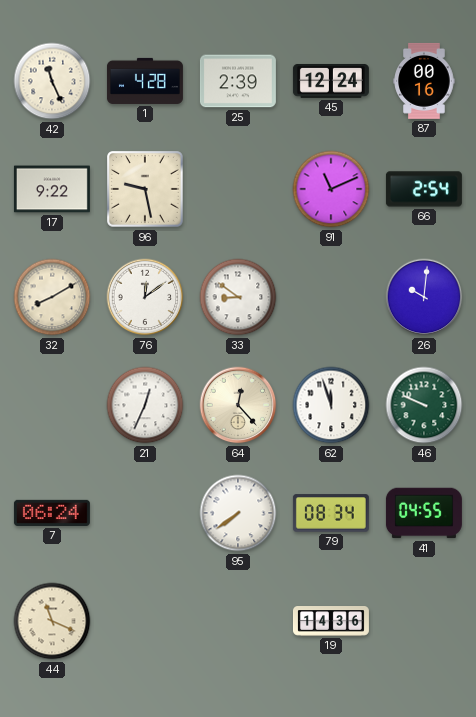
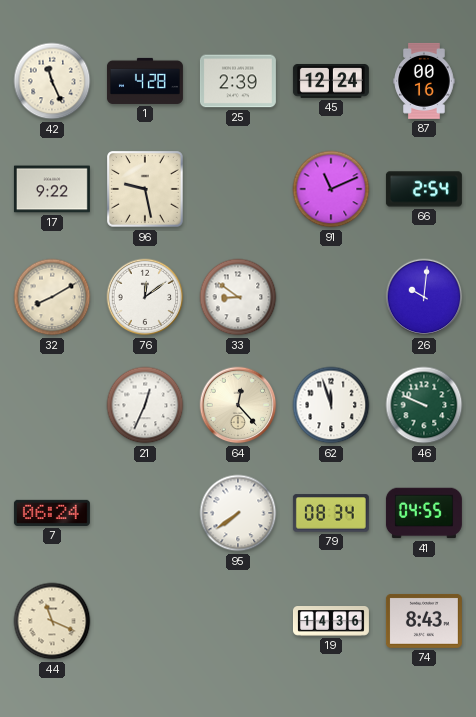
74: none -> 8:43
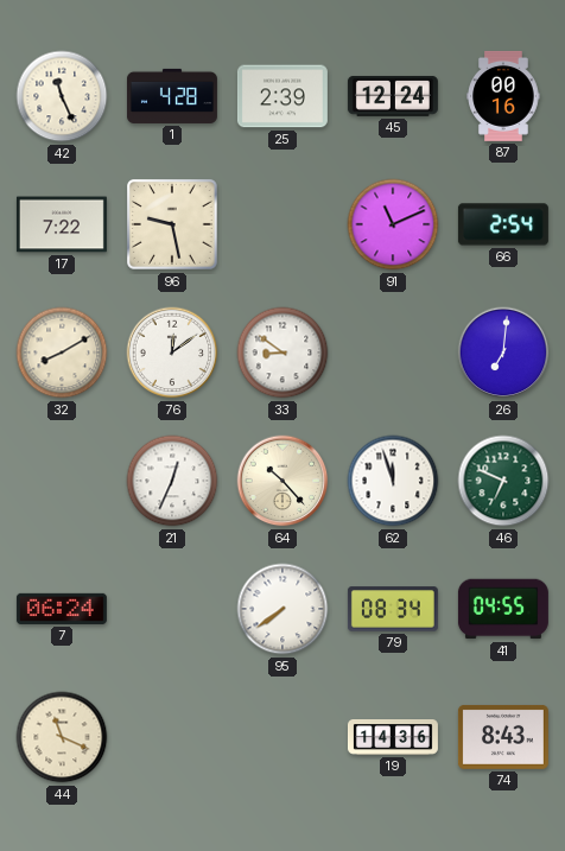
17: 9:22 -> 7:22
26: 10:01 -> 7:01
64: 12:23 -> 10:23
46: 9:49 -> 6:49
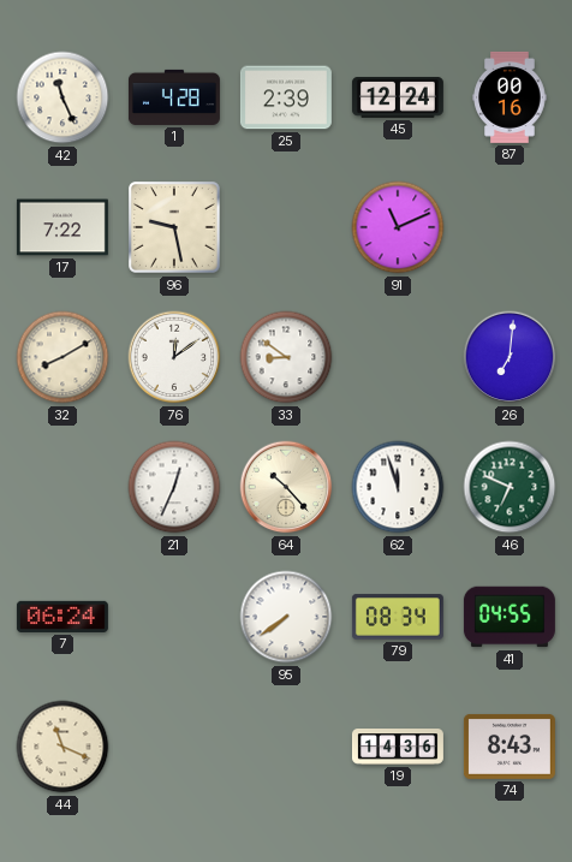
66: 2:54 -> none
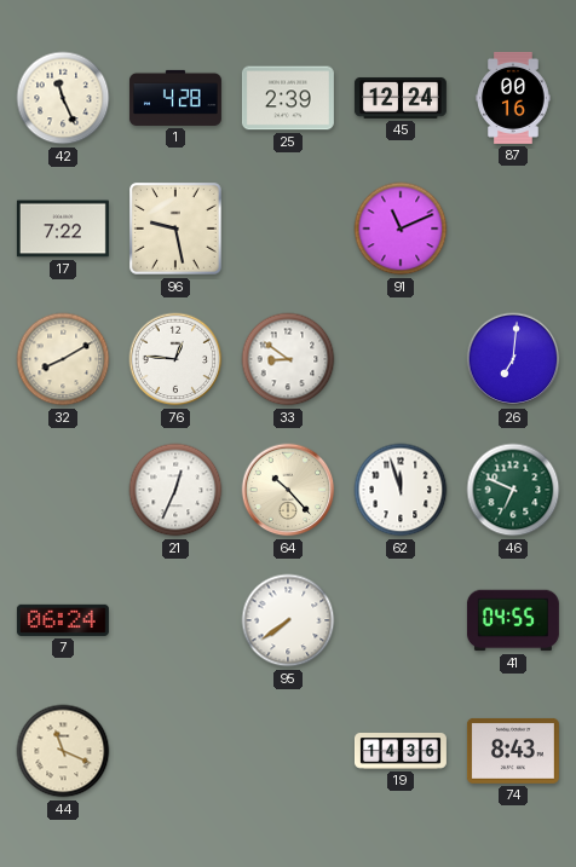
76: 12:09 -> 12:46
79: 08:34 -> none
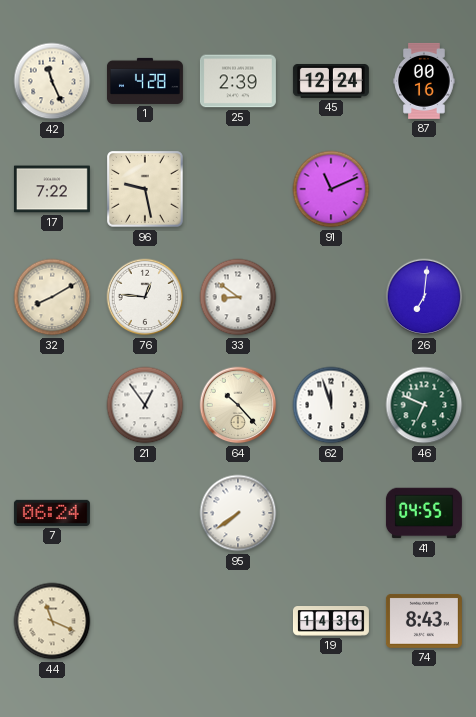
21: 12:34 -> 12:54
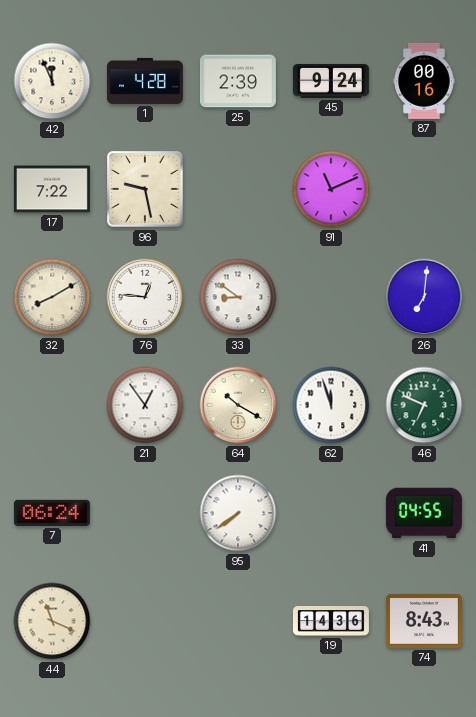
42: 11:26 -> 11:56
45: 12:24 -> 9:24
64: 10:23 -> 10:20
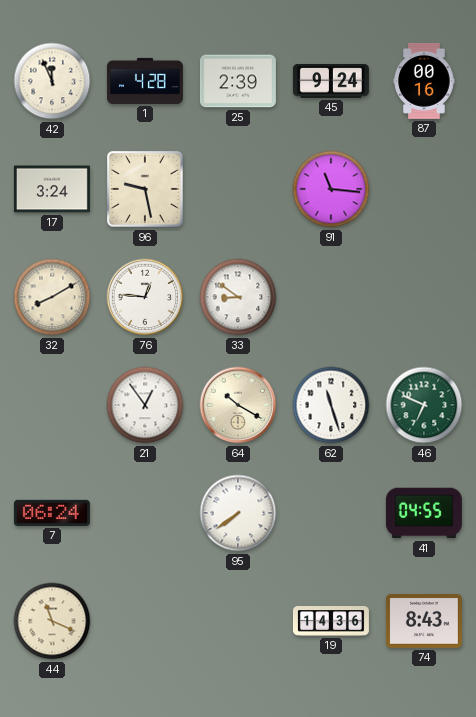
17: 7:22 -> 3:24
91: 11:11 -> 11:16
26: 7:01 -> none
62: 11:57 -> 11:27
